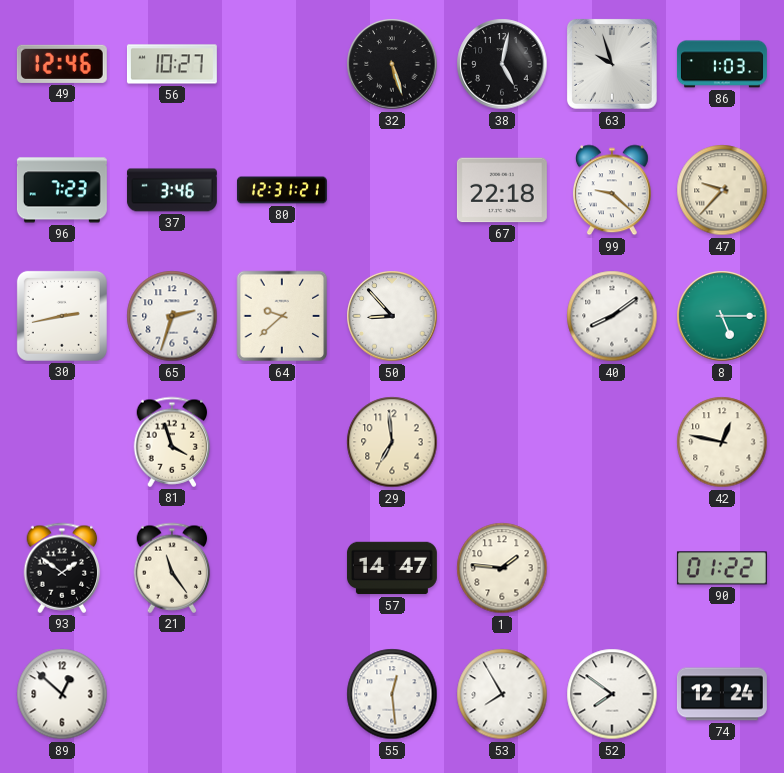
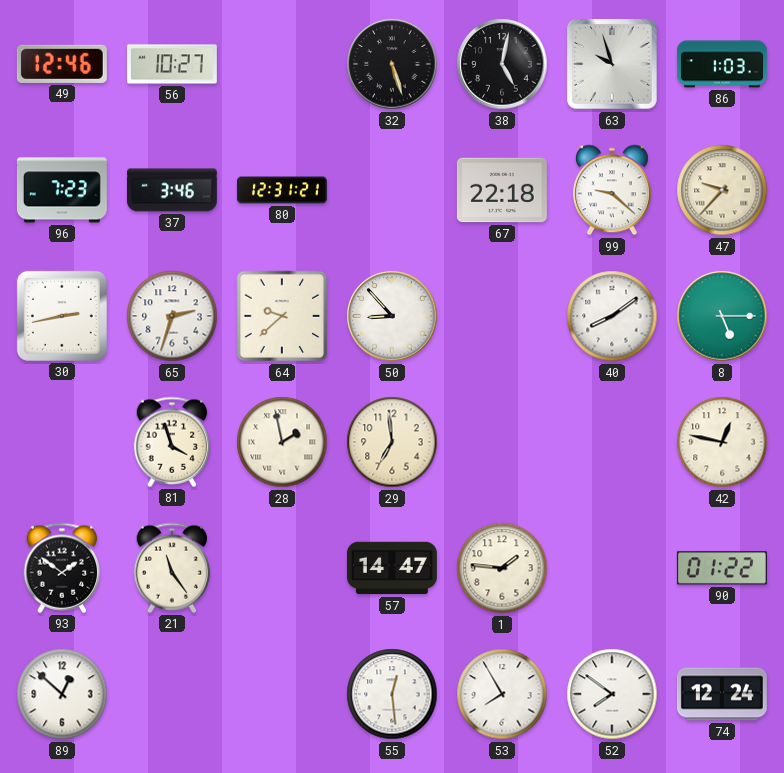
28: none -> 1:58
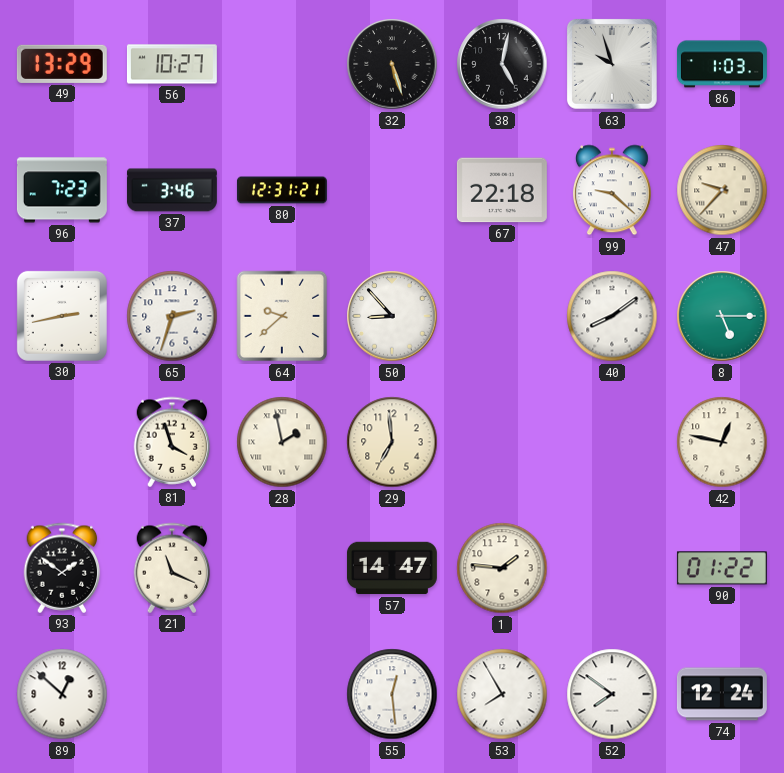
49: 12:46 -> 13:29
21: 11:24 -> 11:19
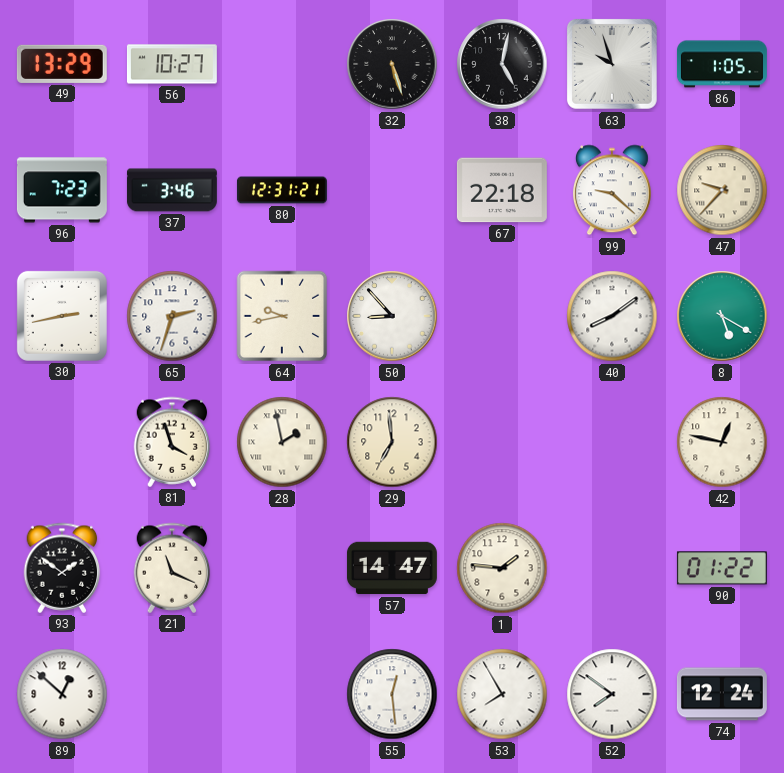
86: 1:03 -> 1:05
64: 9:38 -> 9:43
8: 5:15 -> 5:20
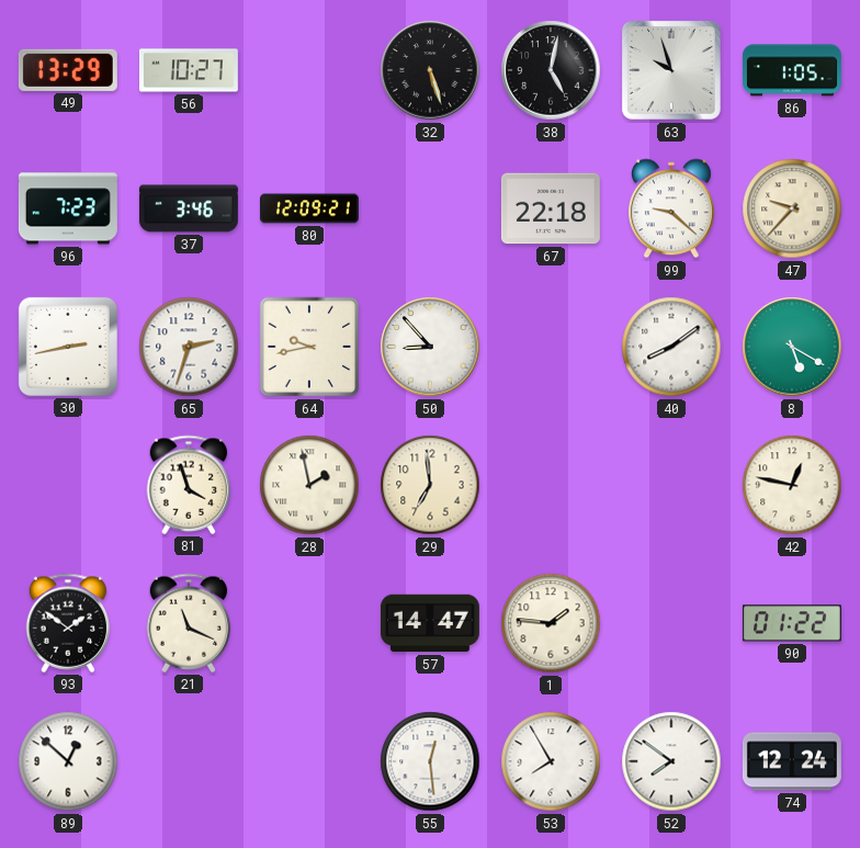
80: 12:31 -> 12:09
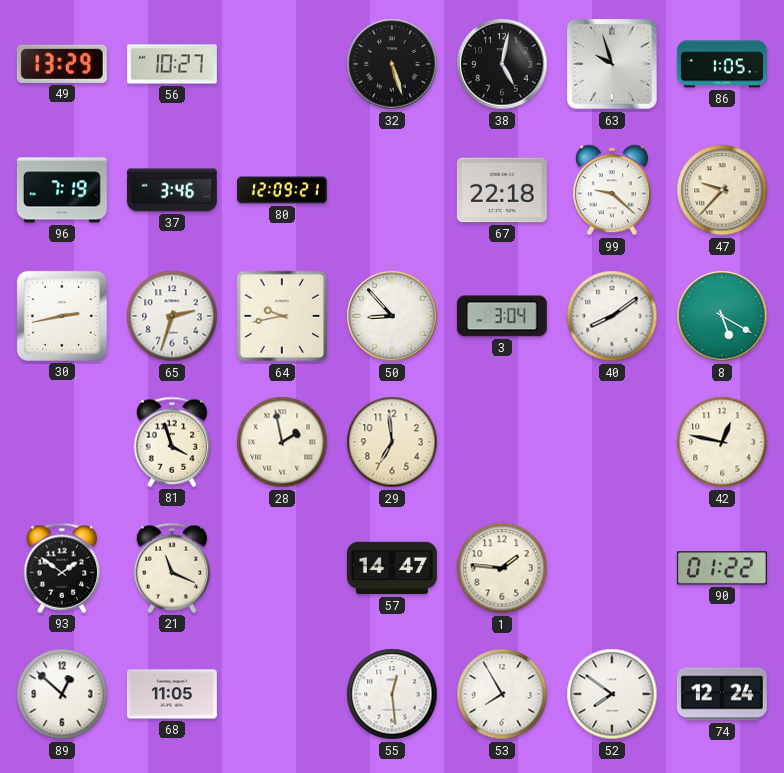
96: 7:23 -> 7:19
3: none -> 3:04
68: none -> 11:05
